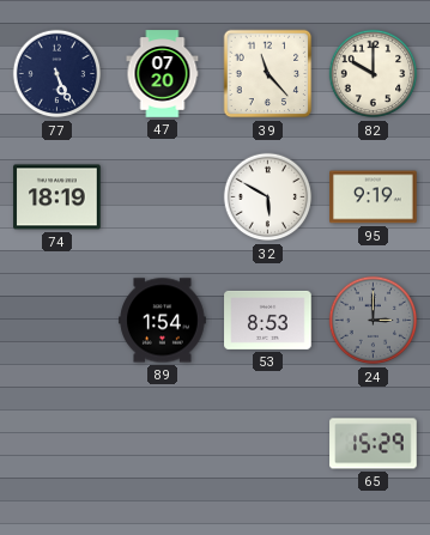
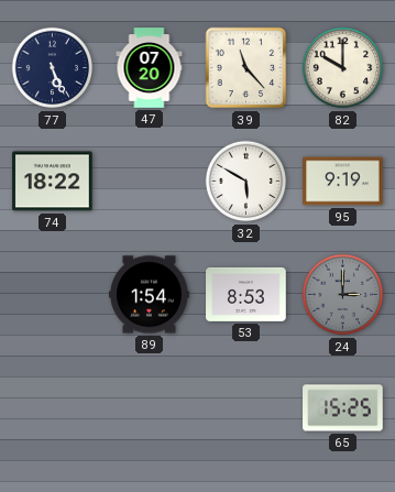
74: 18:19 -> 18:22
65: 15:29 -> 15:25
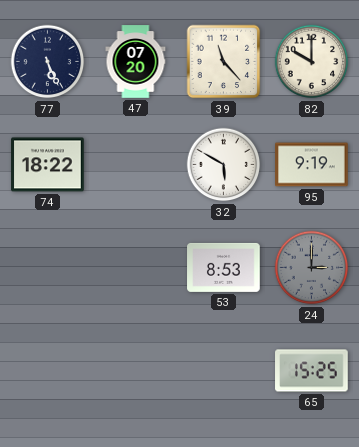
89: 1:54 -> none
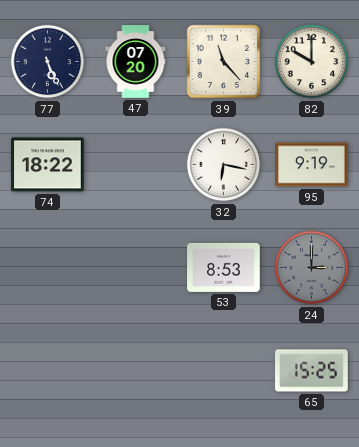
32: 5:50 -> 6:17
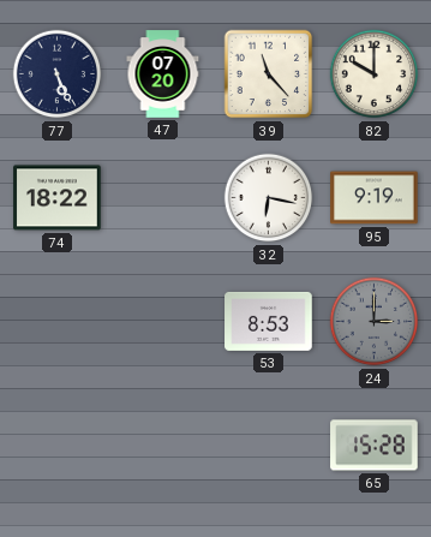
65: 15:25 -> 15:28
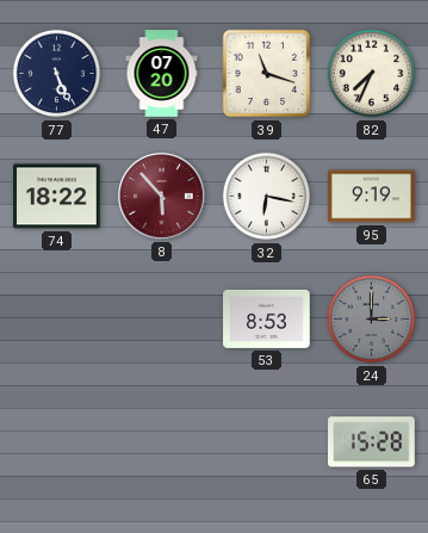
39: 11:23 -> 11:18
82: 10:00 -> 7:34
8: none -> 5:53
